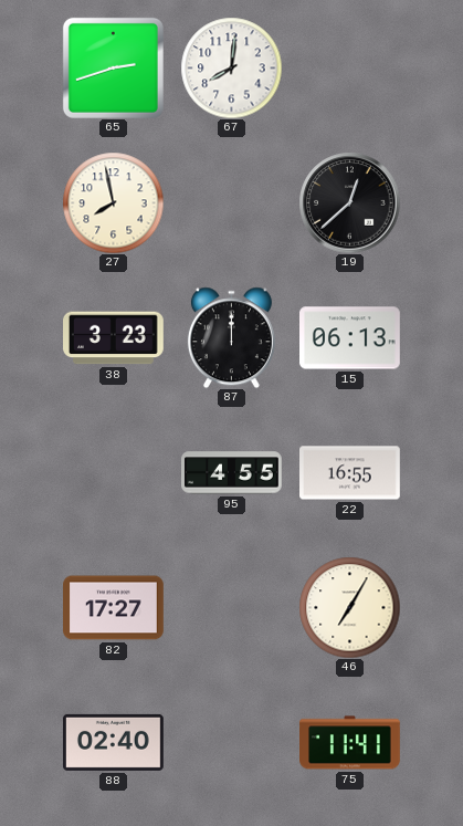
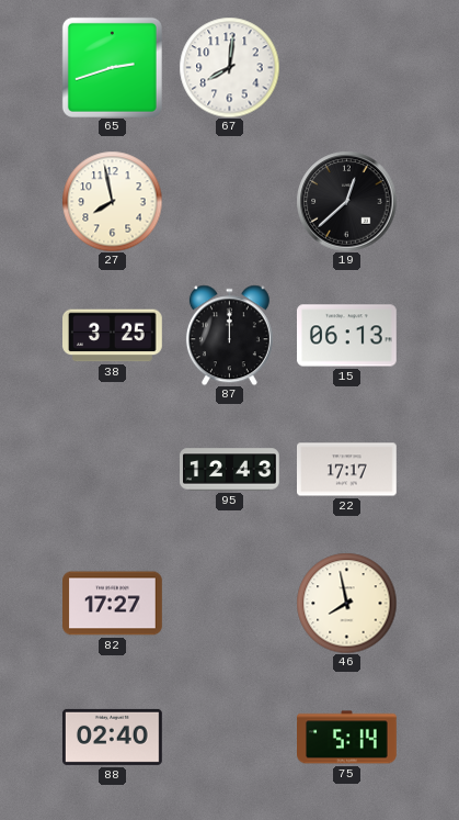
38: 3:23 -> 3:25
95: 4:55 -> 12:43
22: 16:55 -> 17:17
46: 7:05 -> 7:58
75: 11:41 -> 5:14
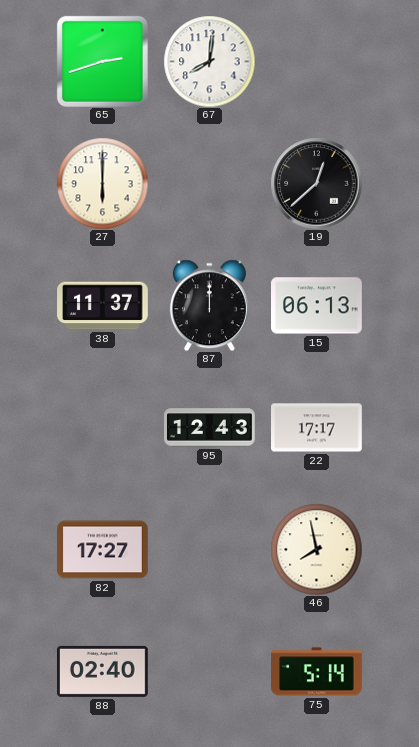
27: 7:58 -> 6:00
38: 3:25 -> 11:37
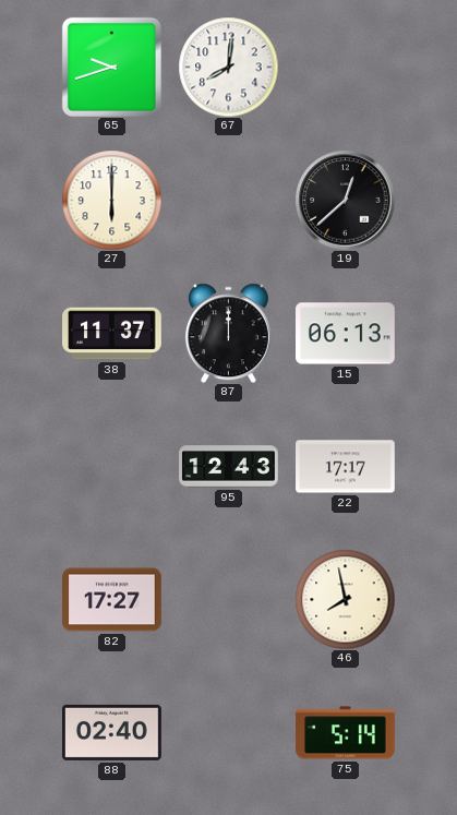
65: 2:42 -> 9:42
